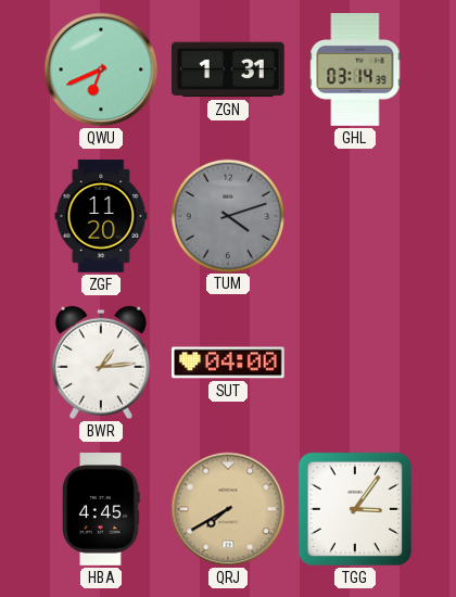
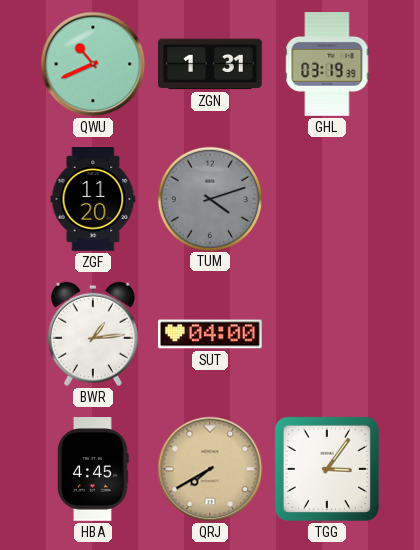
QWU: 6:41 -> 10:41
GHL: 03:14 -> 03:19
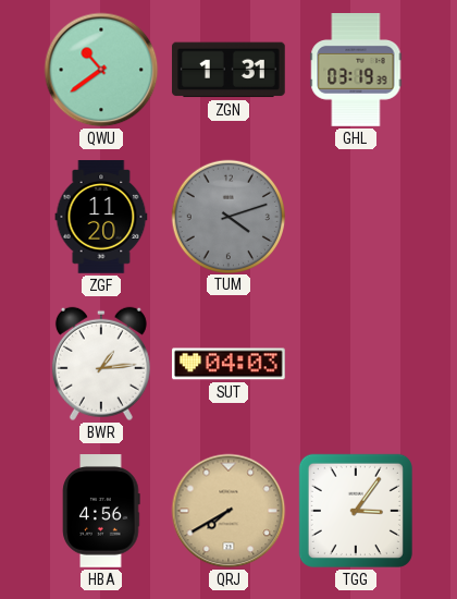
QWU: 10:41 -> 10:39
SUT: 04:00 -> 04:03
HBA: 4:45 -> 4:56
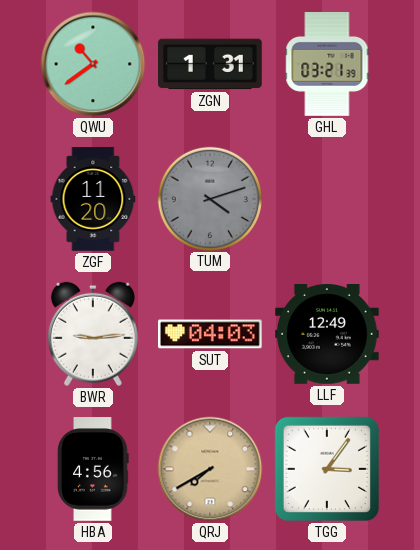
GHL: 03:19 -> 03:21
BWR: 1:14 -> 9:14
LLF: none -> 12:49
